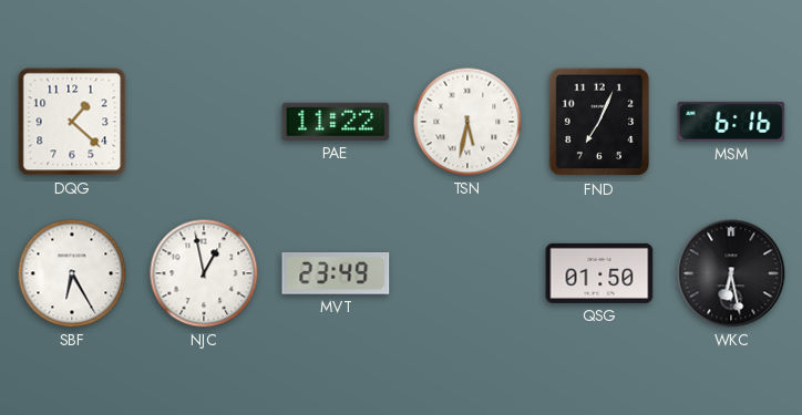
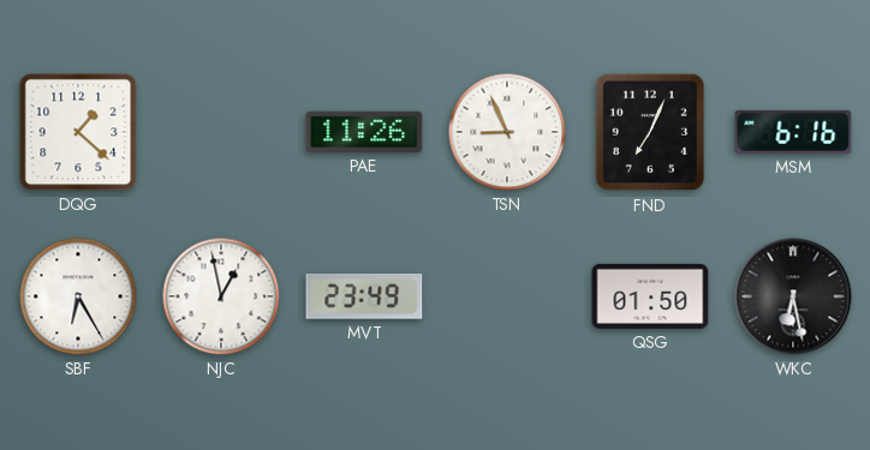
PAE: 11:22 -> 11:26
TSN: 5:32 -> 8:56
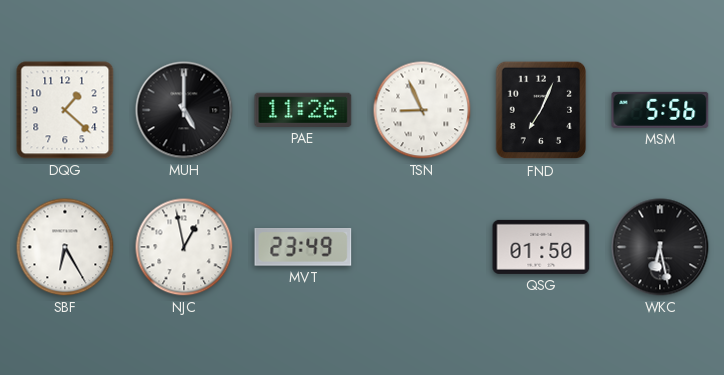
MUH: none -> 5:00
MSM: 6:16 -> 5:56
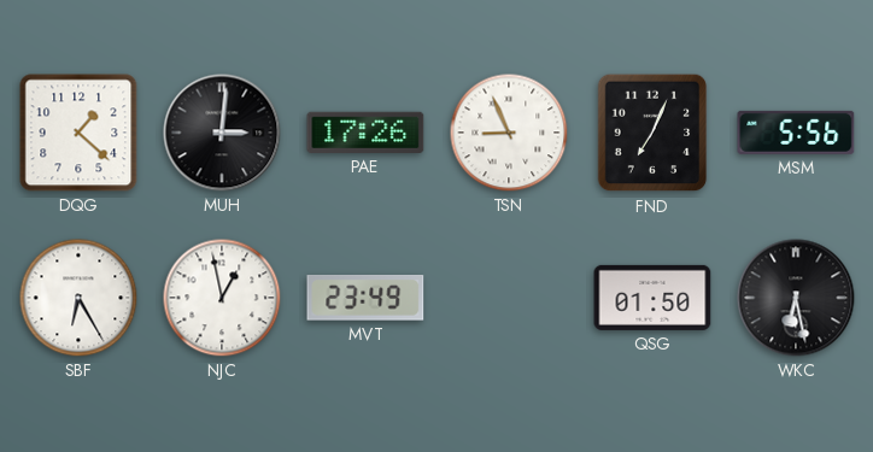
MUH: 5:00 -> 3:01
PAE: 11:26 -> 17:26
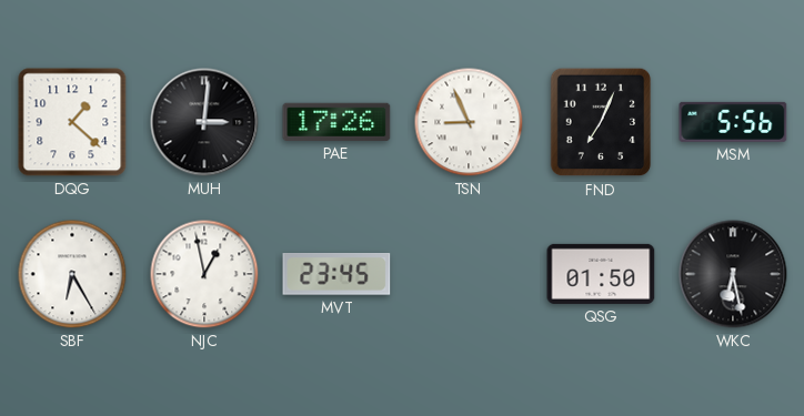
MVT: 23:49 -> 23:45
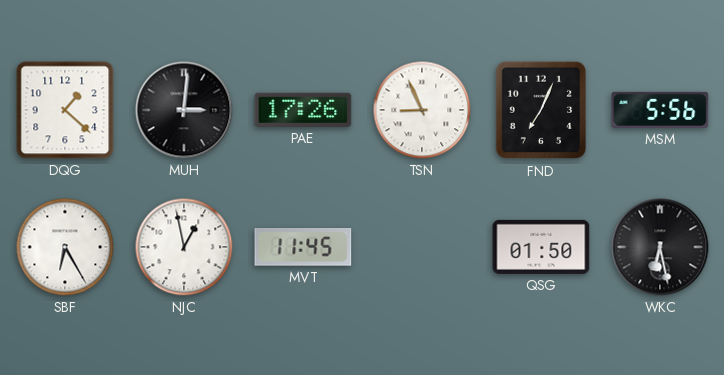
MVT: 23:45 -> 11:45
